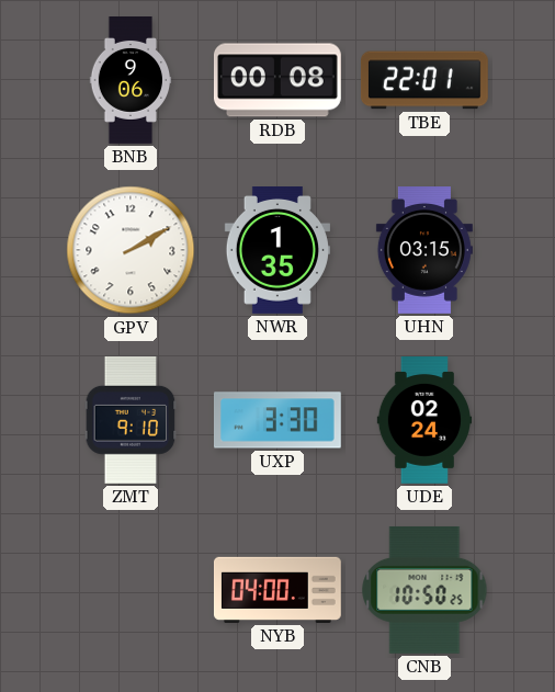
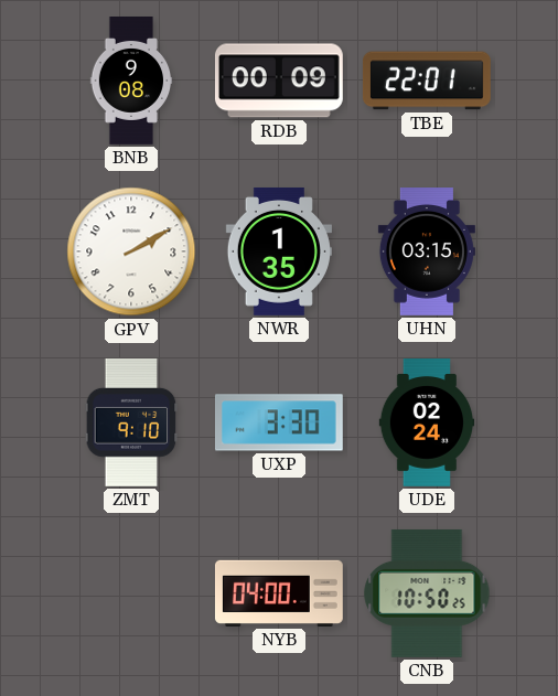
BNB: 9:06 -> 9:08
RDB: 00:08 -> 00:09
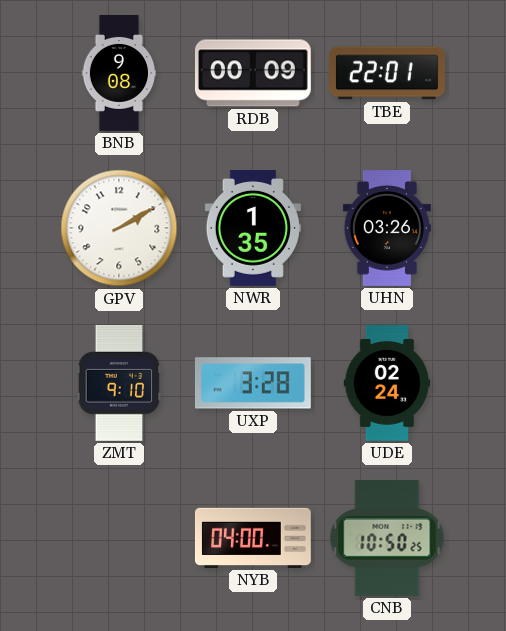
UHN: 03:15 -> 03:26
UXP: 3:30 -> 3:28
